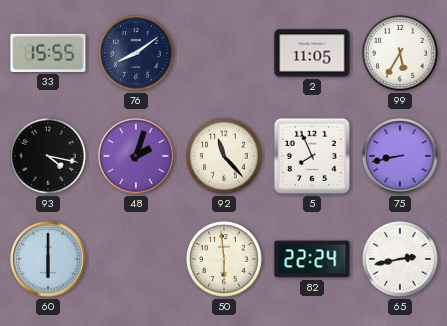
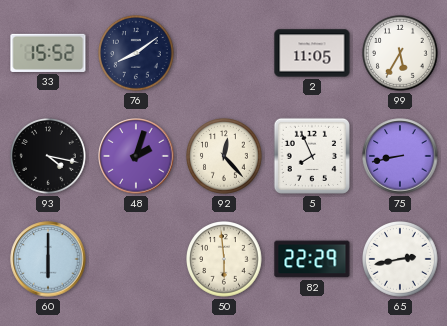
33: 15:55 -> 15:52
92: 11:23 -> 12:23
82: 22:24 -> 22:29
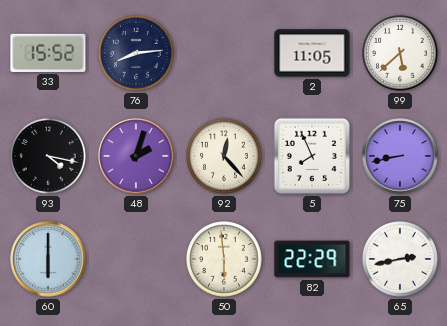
76: 8:09 -> 8:14
99: 5:35 -> 5:38
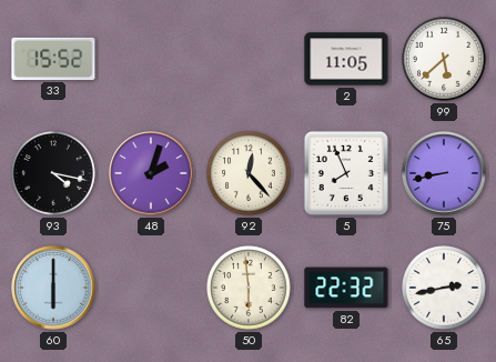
76: 8:14 -> none
82: 22:29 -> 22:32
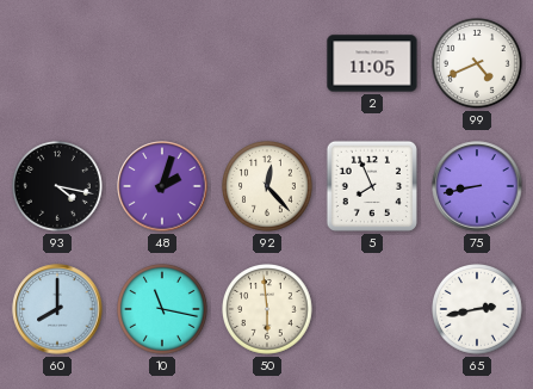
33: 15:52 -> none
99: 5:38 -> 4:41
60: 6:00 -> 8:00
10: none -> 11:17
82: 22:32 -> none
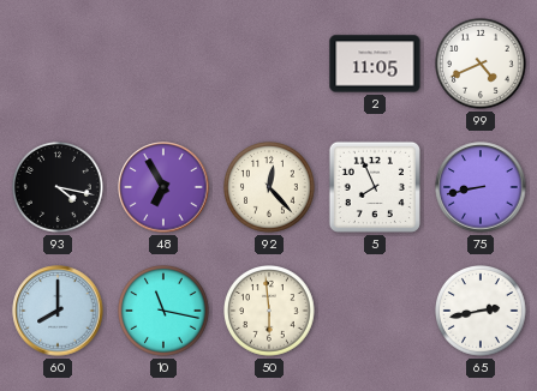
48: 2:03 -> 6:55
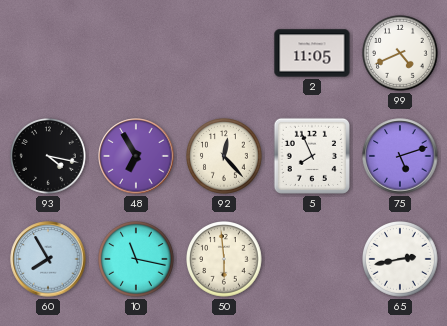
75: 8:43 -> 5:12
60: 8:00 -> 7:55
